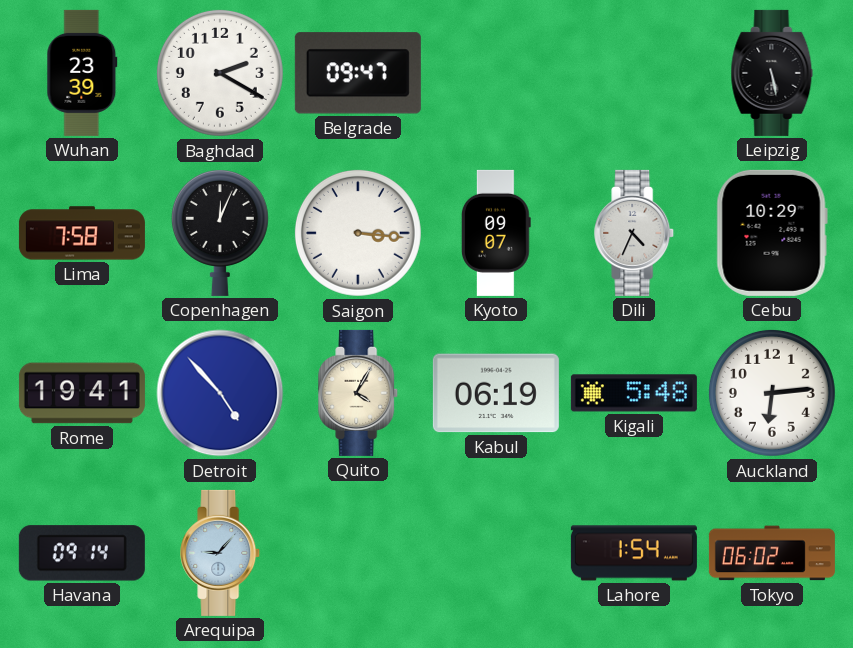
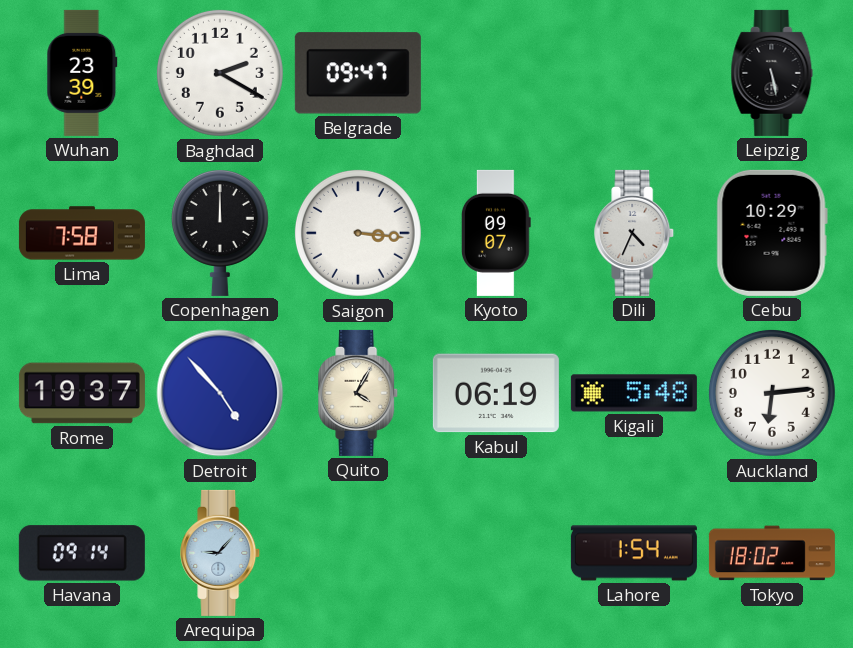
Copenhagen: 12:04 -> 12:00
Rome: 19:41 -> 19:37
Tokyo: 06:02 -> 18:02
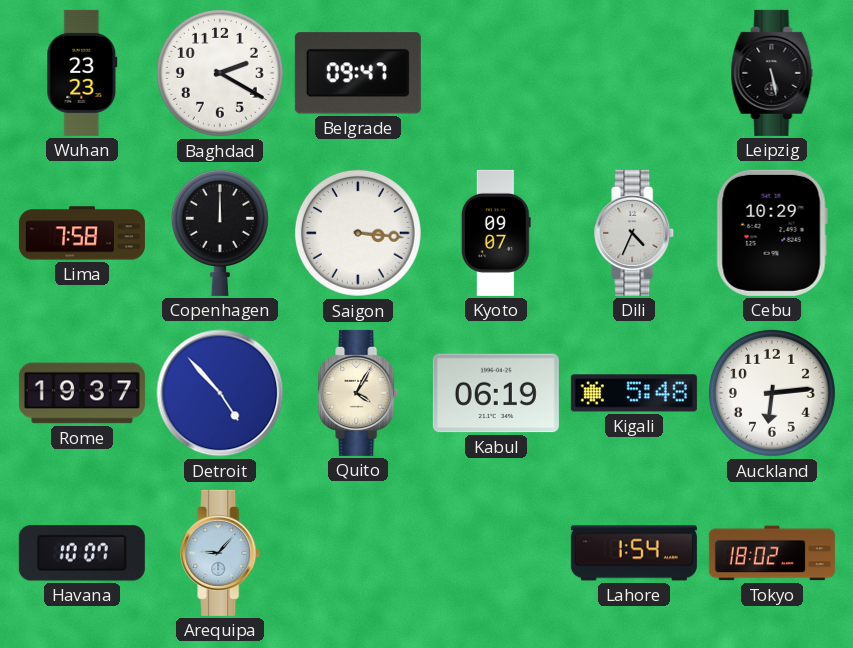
Wuhan: 23:39 -> 23:23
Havana: 09:14 -> 10:07
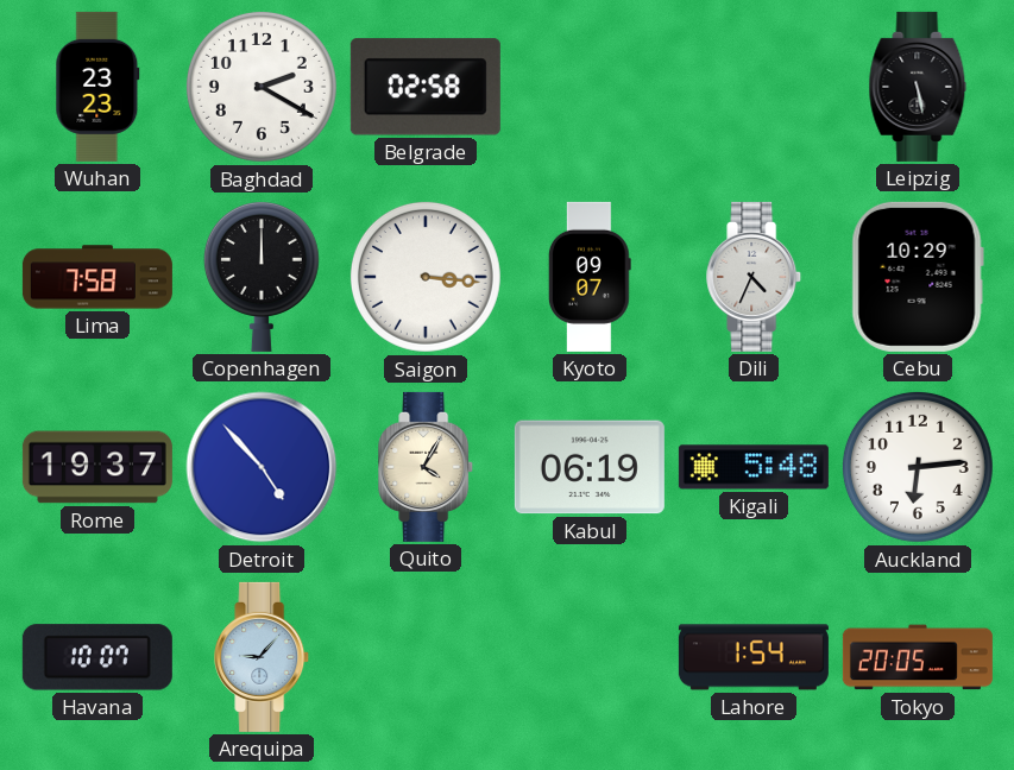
Belgrade: 09:47 -> 02:58
Tokyo: 18:02 -> 20:05
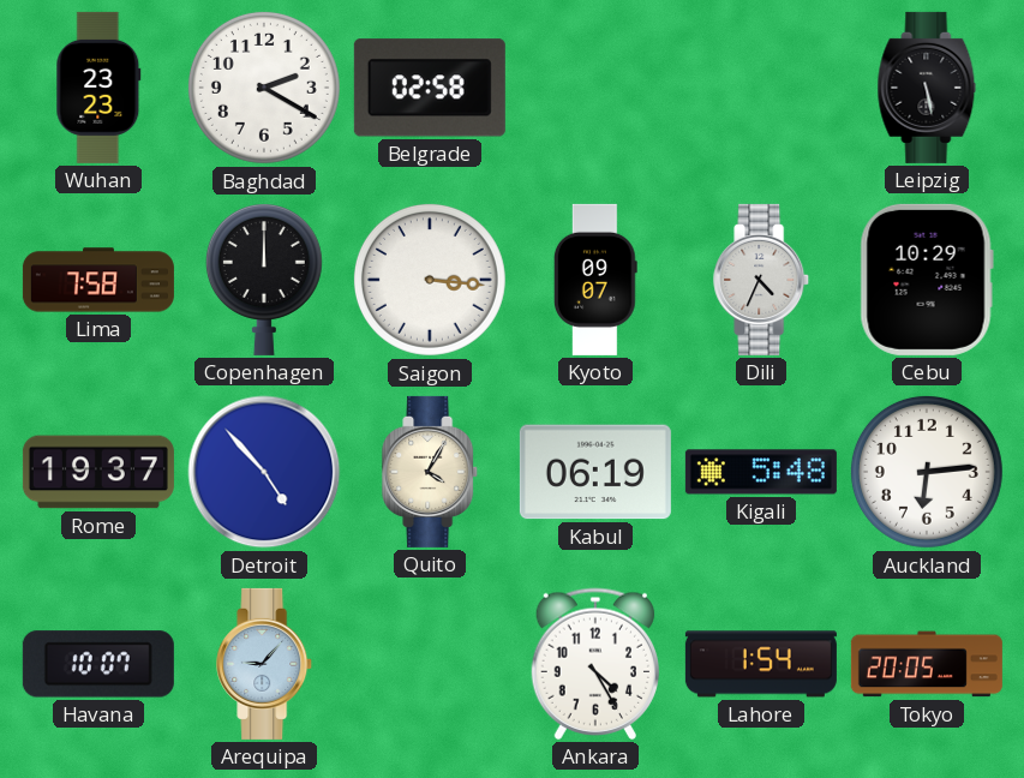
Ankara: none -> 4:25
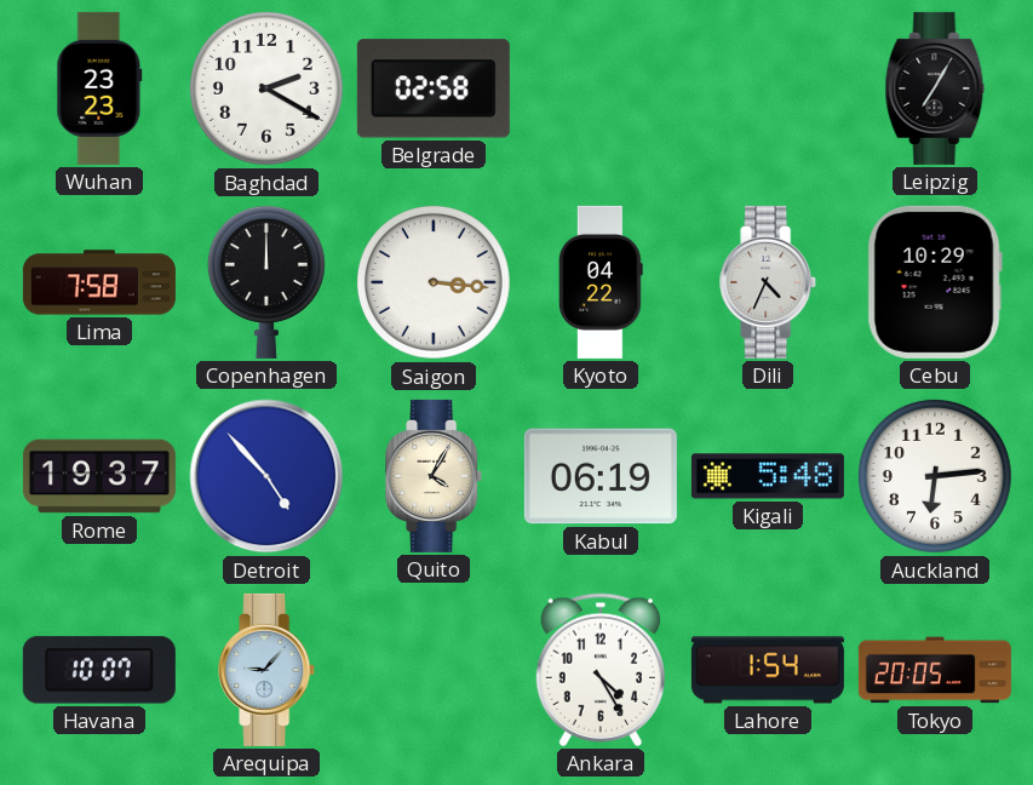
Leipzig: 5:28 -> 7:05
Kyoto: 09:07 -> 04:22
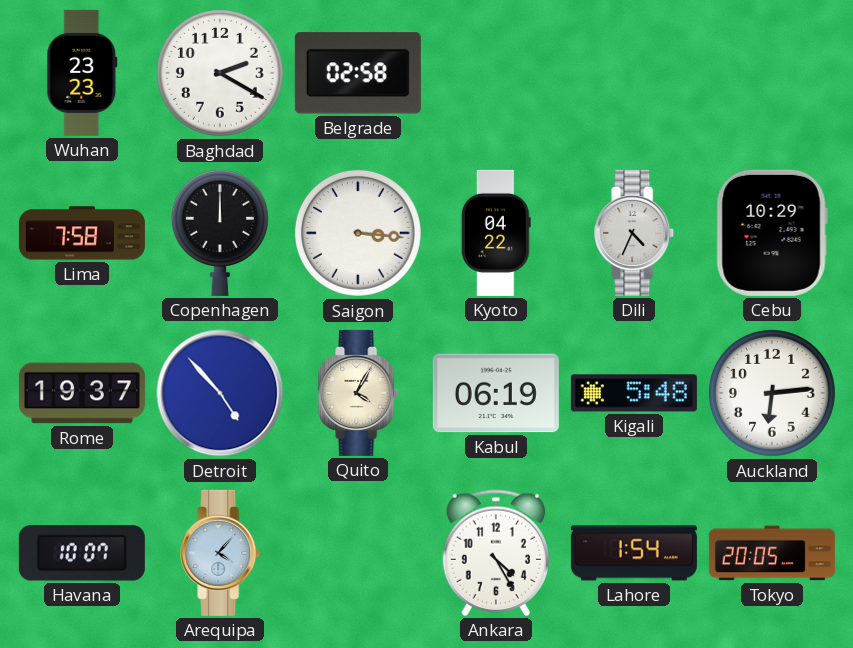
Leipzig: 7:05 -> none
Arequipa: 9:07 -> 4:07
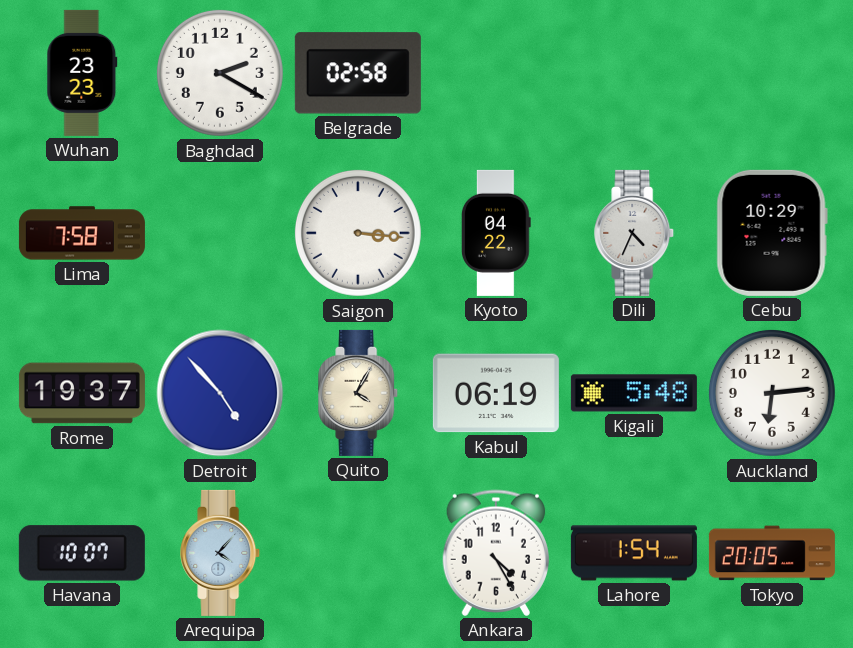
Copenhagen: 12:00 -> none
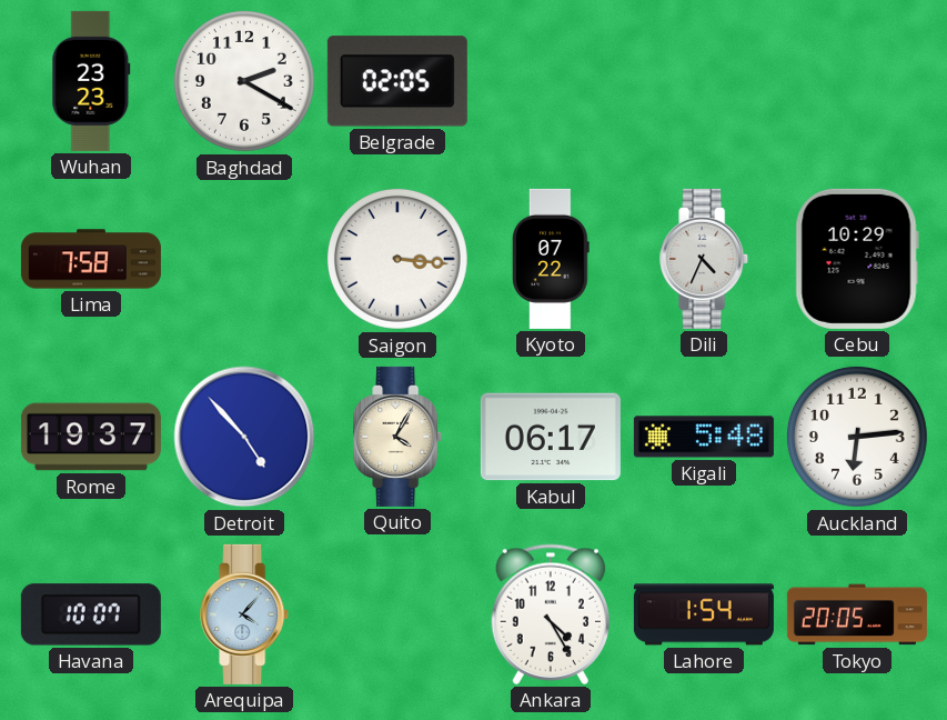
Belgrade: 02:58 -> 02:05
Kyoto: 04:22 -> 07:22
Kabul: 06:19 -> 06:17
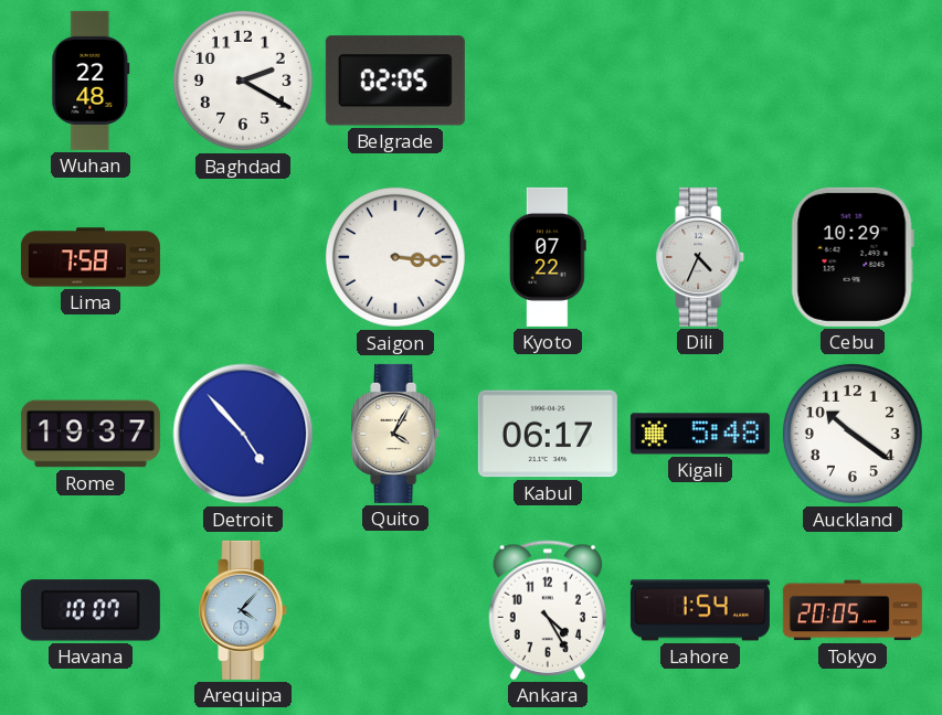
Wuhan: 23:23 -> 22:48
Auckland: 6:14 -> 10:21
